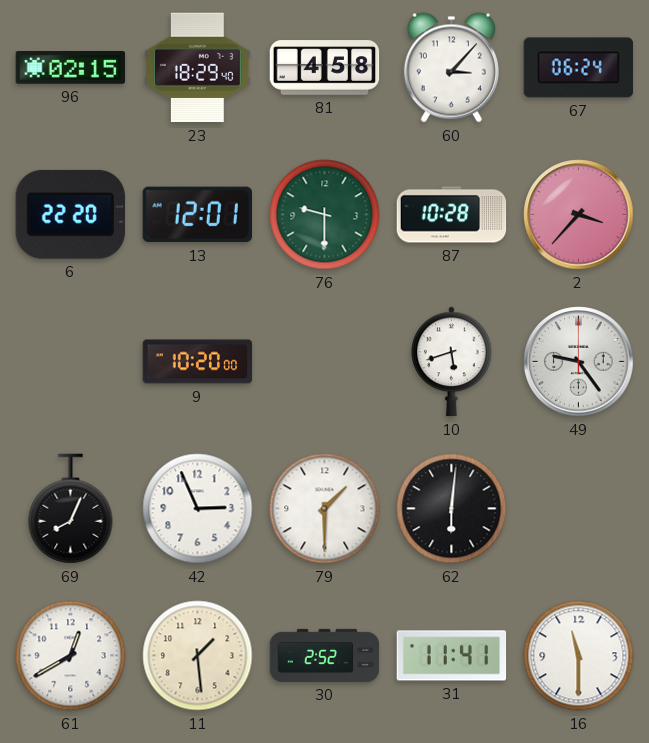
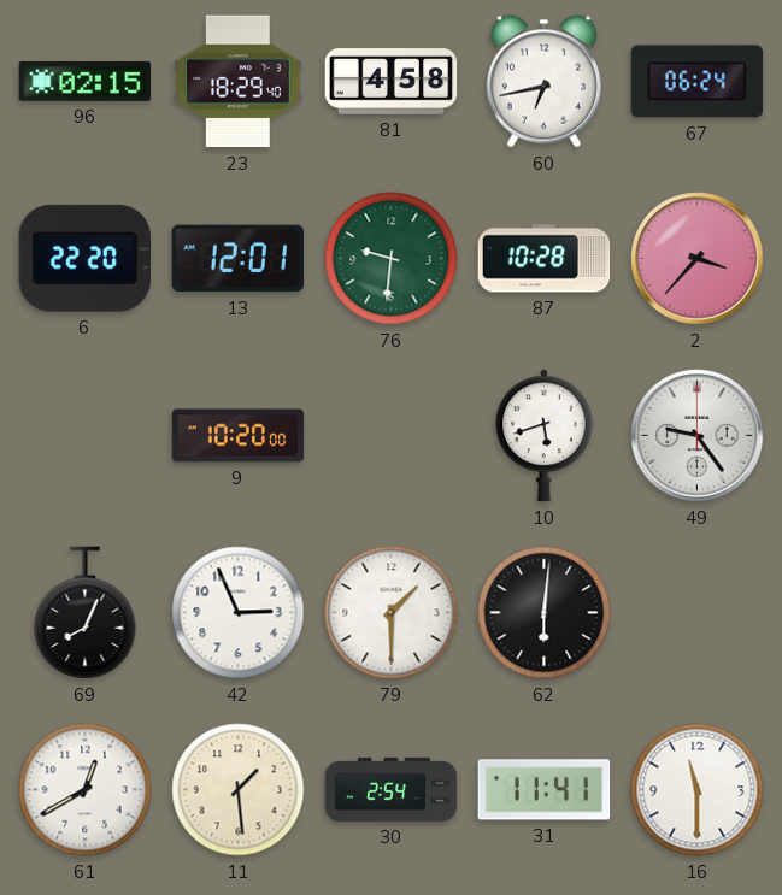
60: 3:07 -> 6:43
76: 9:30 -> 9:31
30: 2:52 -> 2:54
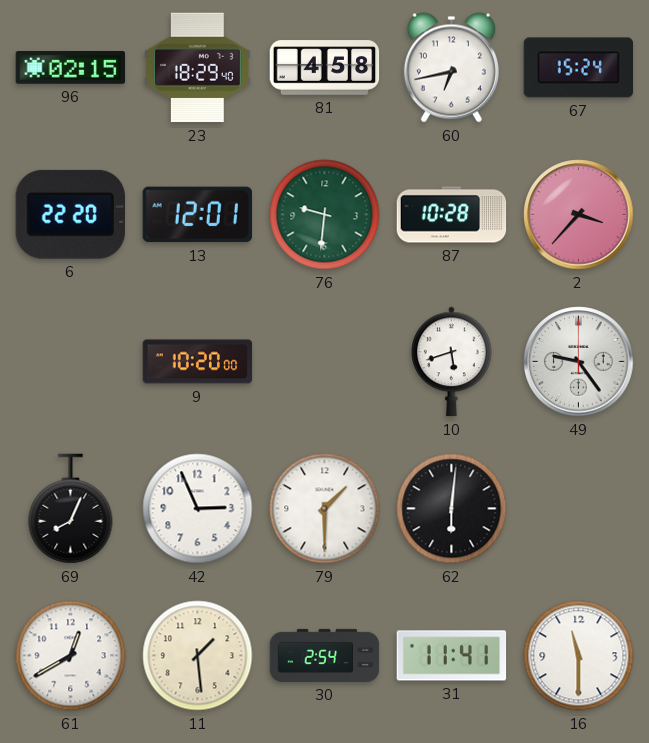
67: 06:24 -> 15:24
